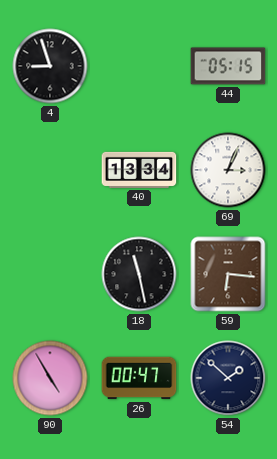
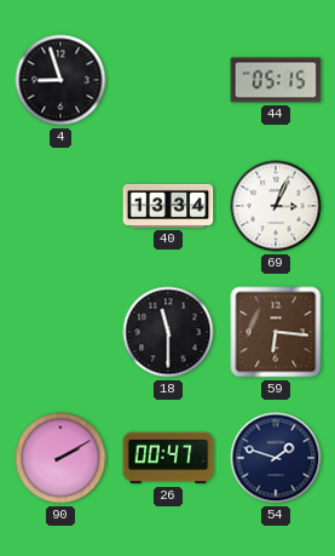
18: 11:28 -> 11:30
90: 4:55 -> 2:10
54: 1:52 -> 1:48
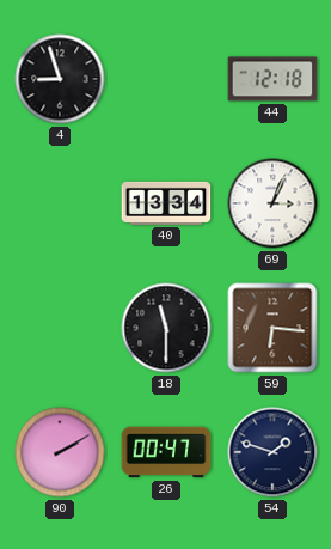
44: 05:15 -> 12:18
